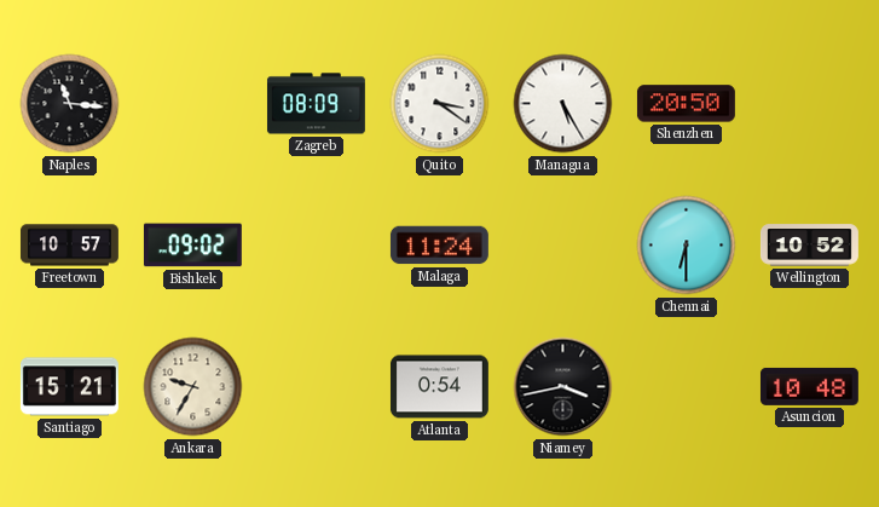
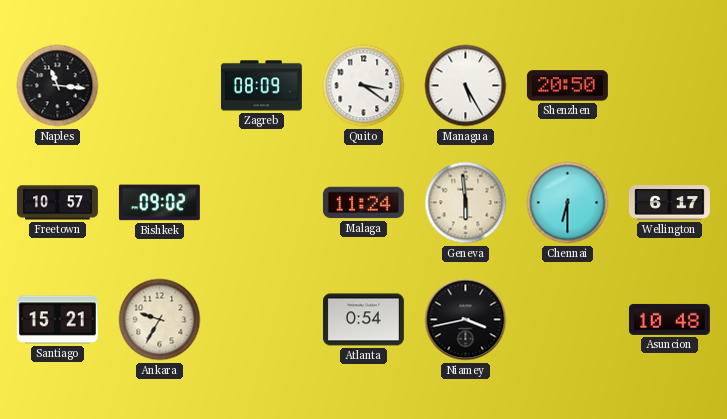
Geneva: none -> 5:59
Wellington: 10:52 -> 6:17
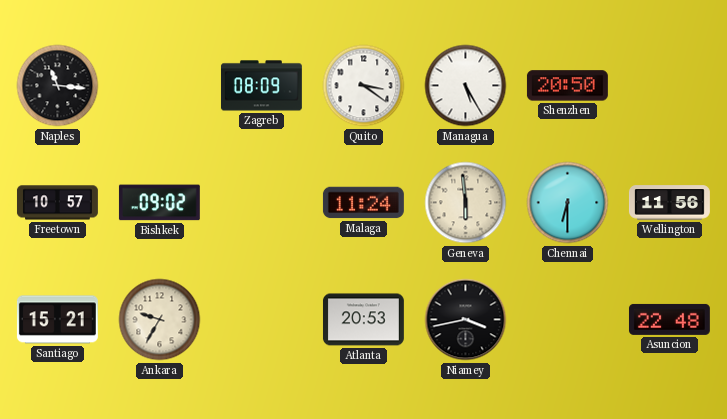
Wellington: 6:17 -> 11:56
Atlanta: 0:54 -> 20:53
Asuncion: 10:48 -> 22:48
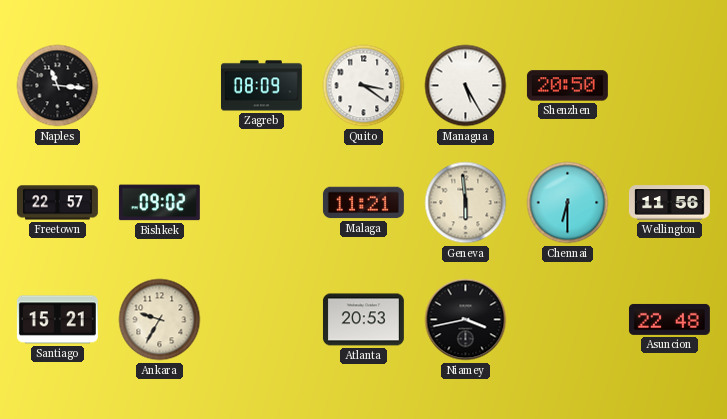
Freetown: 10:57 -> 22:57
Malaga: 11:24 -> 11:21
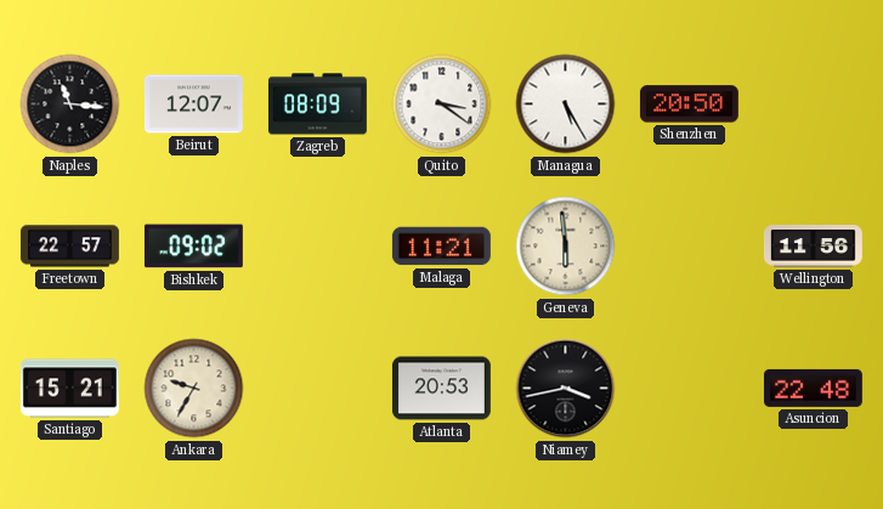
Beirut: none -> 12:07
Chennai: 6:30 -> none
